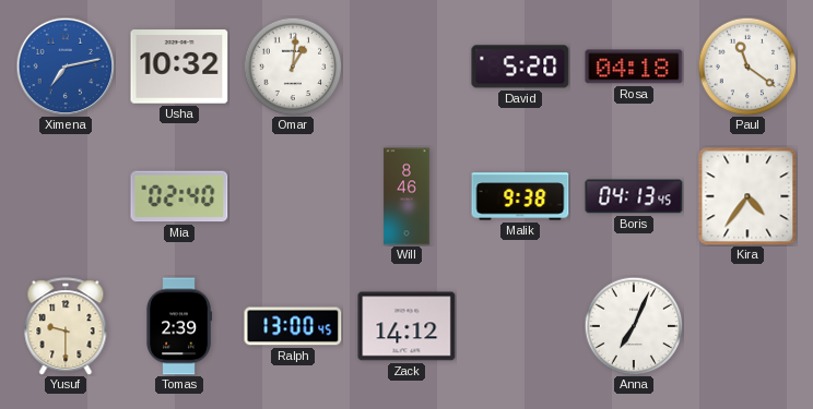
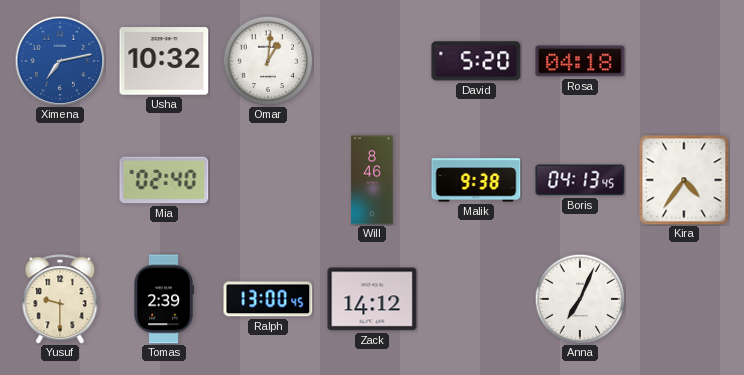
Paul: 11:21 -> none
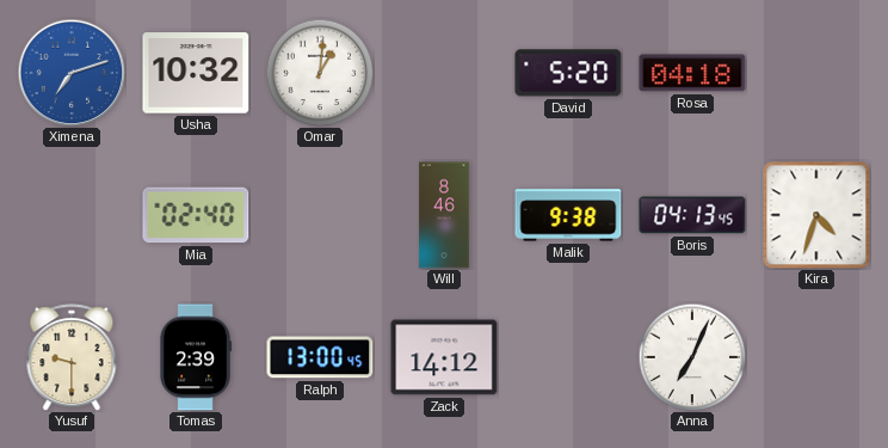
Ximena: 7:13 -> 7:12
Kira: 4:36 -> 4:33
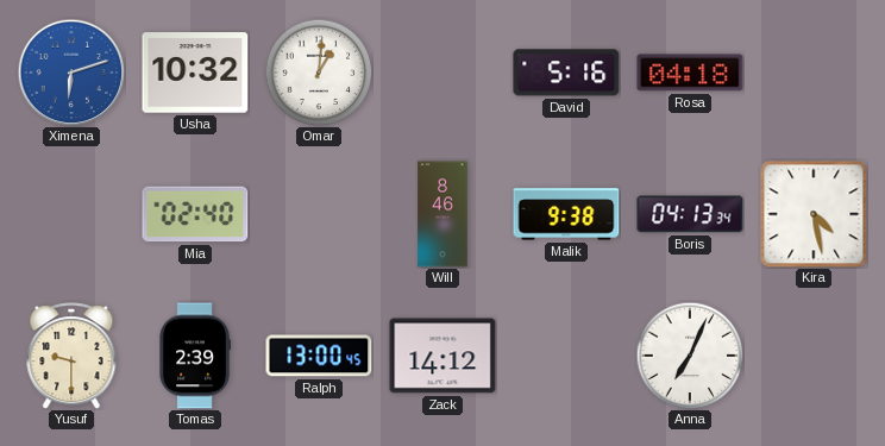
Ximena: 7:12 -> 6:12
David: 5:20 -> 5:16
Boris: 04:13:45 -> 04:13:34
Kira: 4:33 -> 4:28
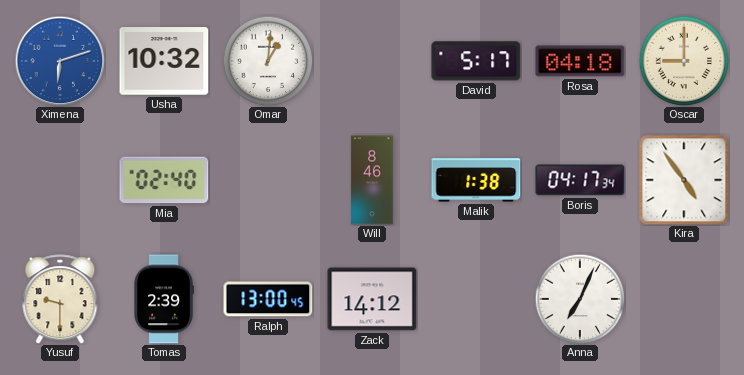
David: 5:16 -> 5:17
Oscar: none -> 9:00
Malik: 9:38 -> 1:38
Boris: 04:13 -> 04:17
Kira: 4:28 -> 4:54
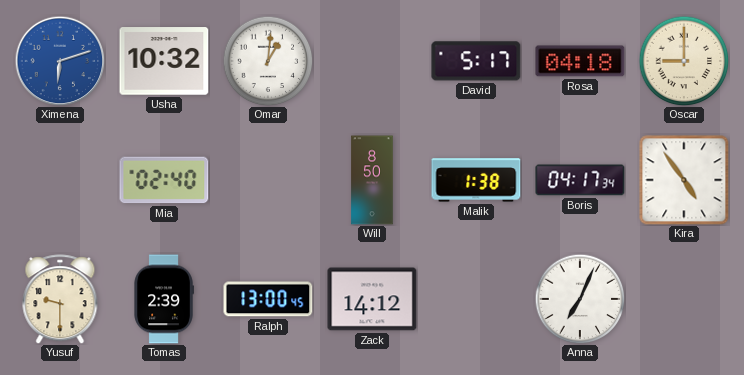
Will: 8:46 -> 8:50
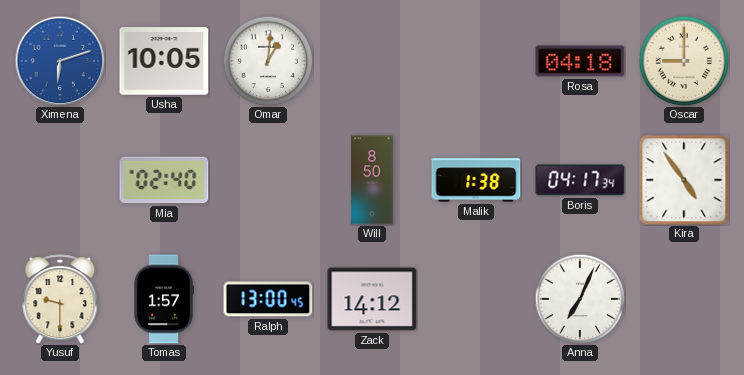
Usha: 10:32 -> 10:05
David: 5:17 -> none
Tomas: 2:39 -> 1:57
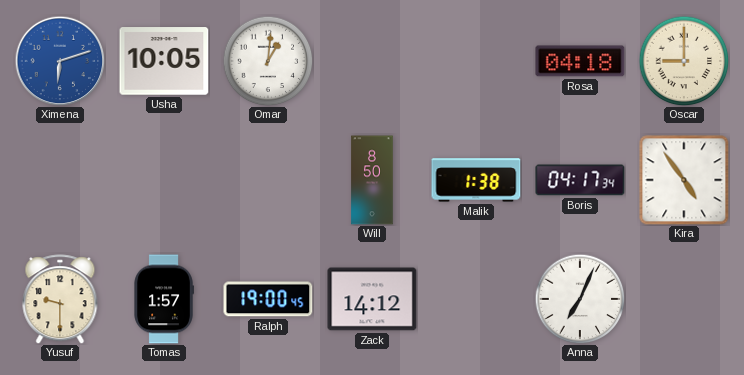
Mia: 02:40 -> none
Ralph: 13:00 -> 19:00
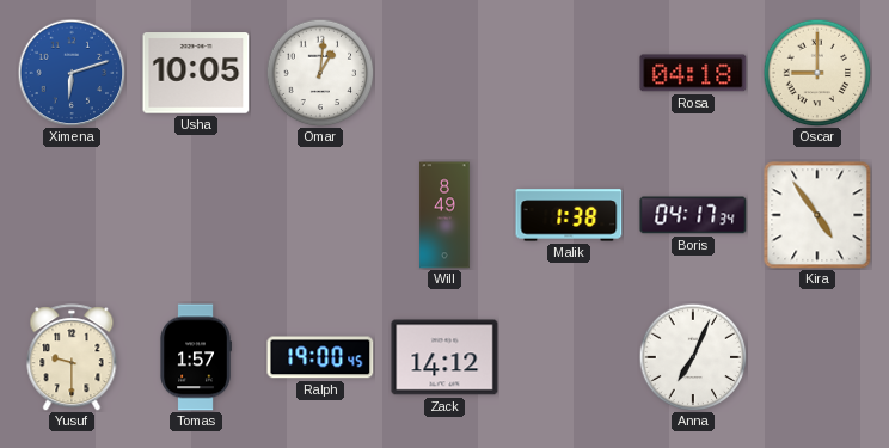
Will: 8:50 -> 8:49
